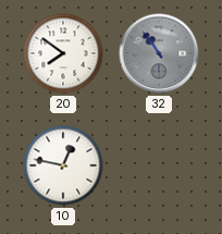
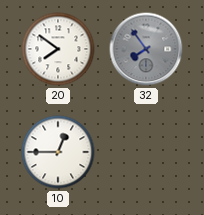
32: 10:54 -> 7:54
10: 12:47 -> 12:45
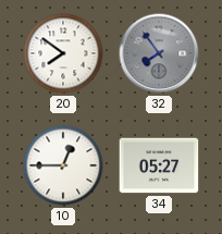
34: none -> 05:27
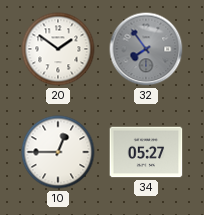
20: 7:51 -> 1:51
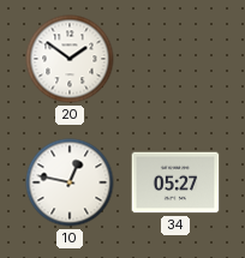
32: 7:54 -> none
10: 12:45 -> 12:47
